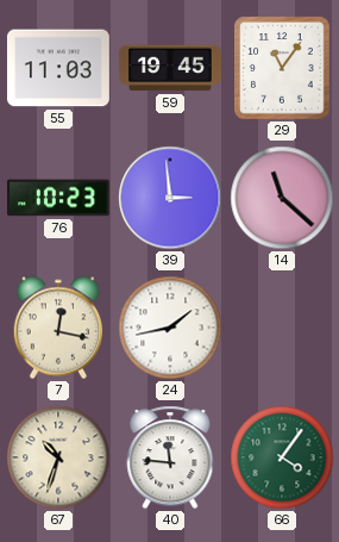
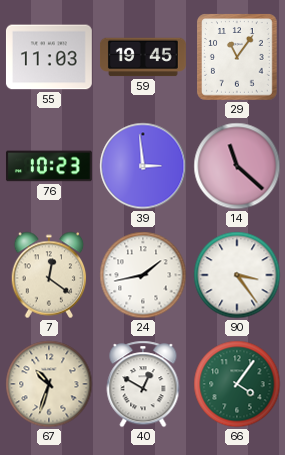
7: 12:17 -> 12:21
90: none -> 3:24
40: 11:46 -> 12:50
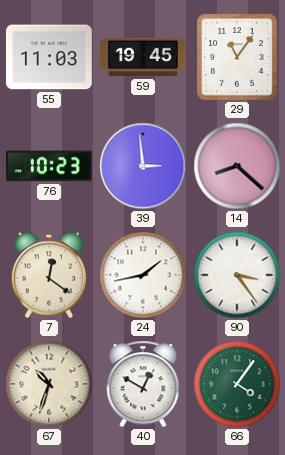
14: 11:22 -> 8:22
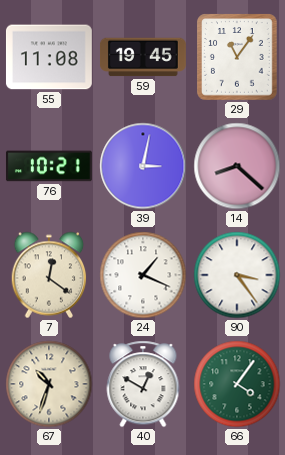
55: 11:03 -> 11:08
76: 10:23 -> 10:21
39: 2:59 -> 3:02
24: 1:43 -> 1:19
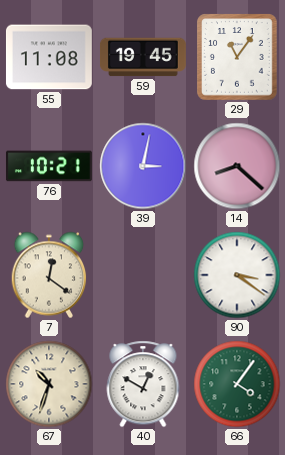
24: 1:19 -> none
90: 3:24 -> 3:21
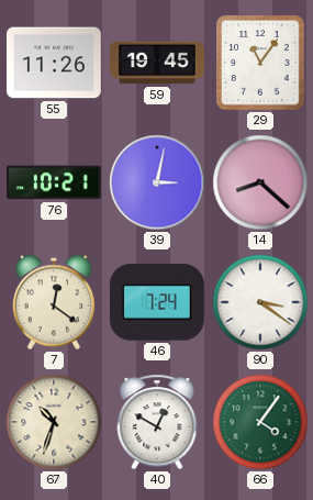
55: 11:08 -> 11:26
46: none -> 7:24
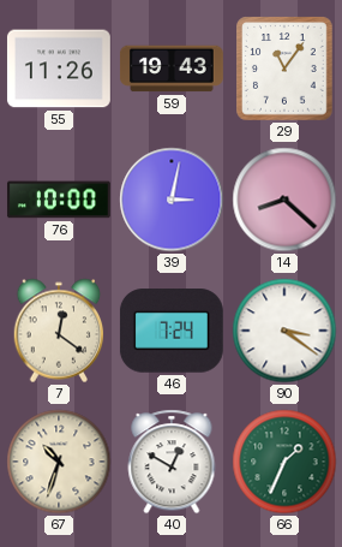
59: 19:45 -> 19:43
76: 10:21 -> 10:00
66: 4:06 -> 1:34
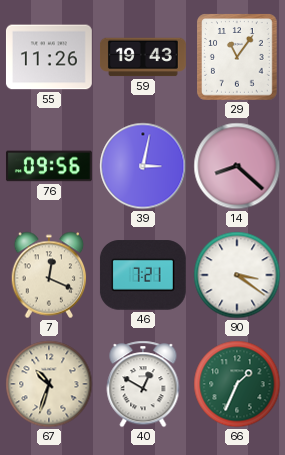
76: 10:00 -> 09:56
7: 12:21 -> 12:19
46: 7:24 -> 7:21
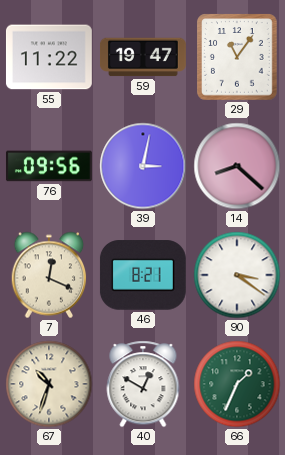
55: 11:26 -> 11:22
59: 19:43 -> 19:47
46: 7:21 -> 8:21
